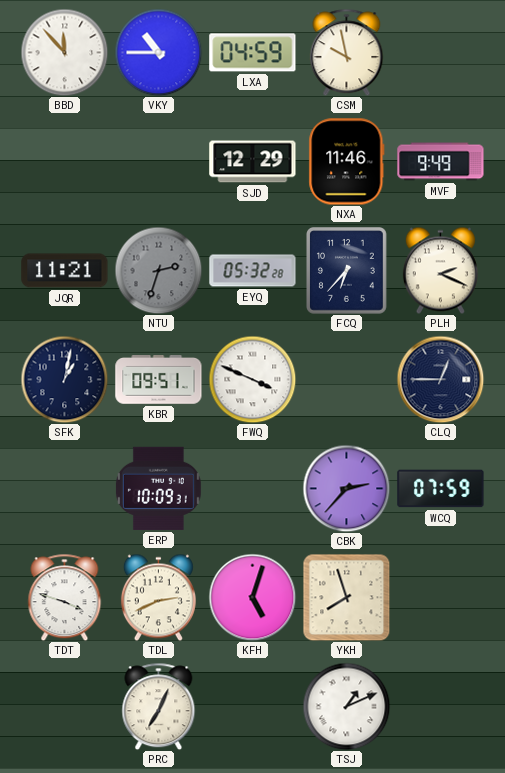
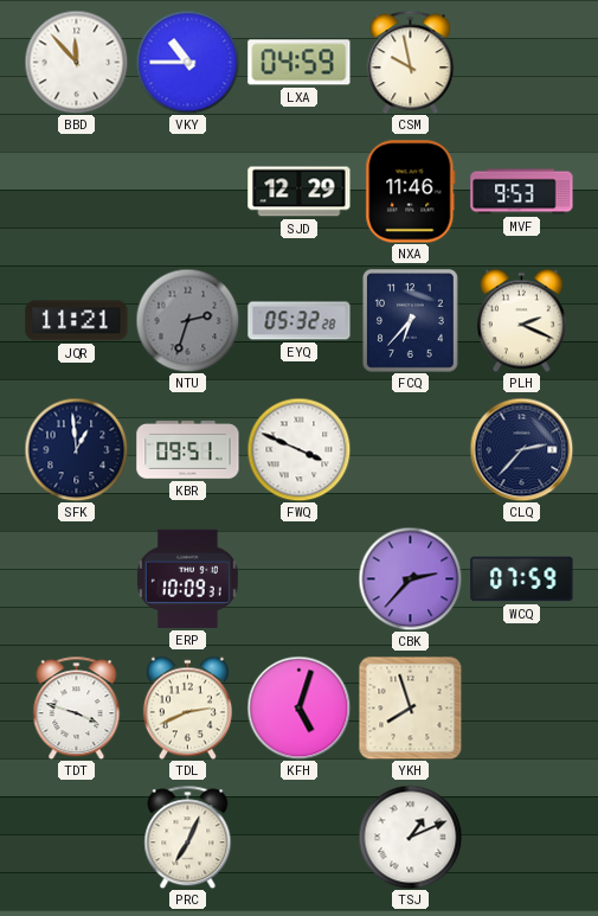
MVF: 9:49 -> 9:53
SFK: 1:02 -> 12:59
CLQ: 12:45 -> 2:37
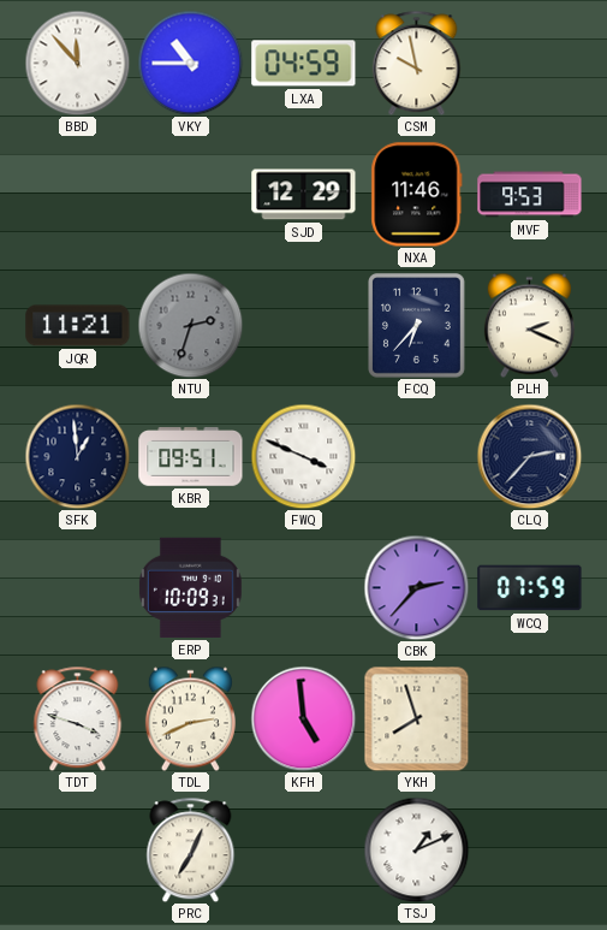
EYQ: 05:32 -> none
KFH: 5:03 -> 4:59
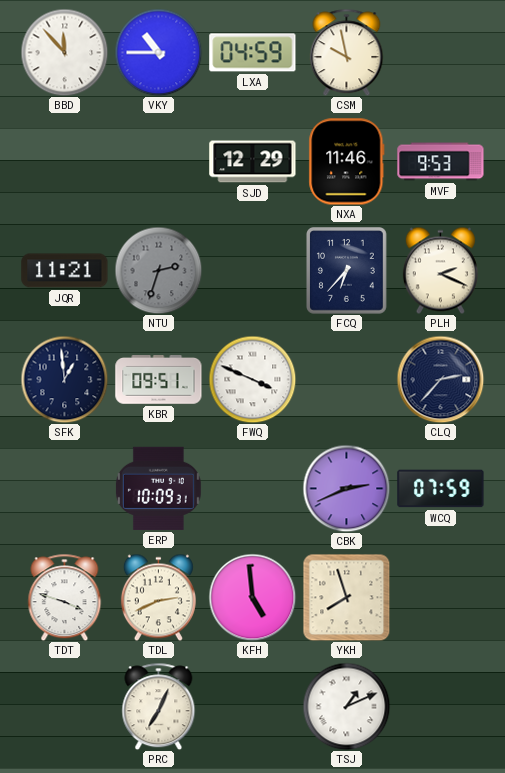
CBK: 2:37 -> 2:41
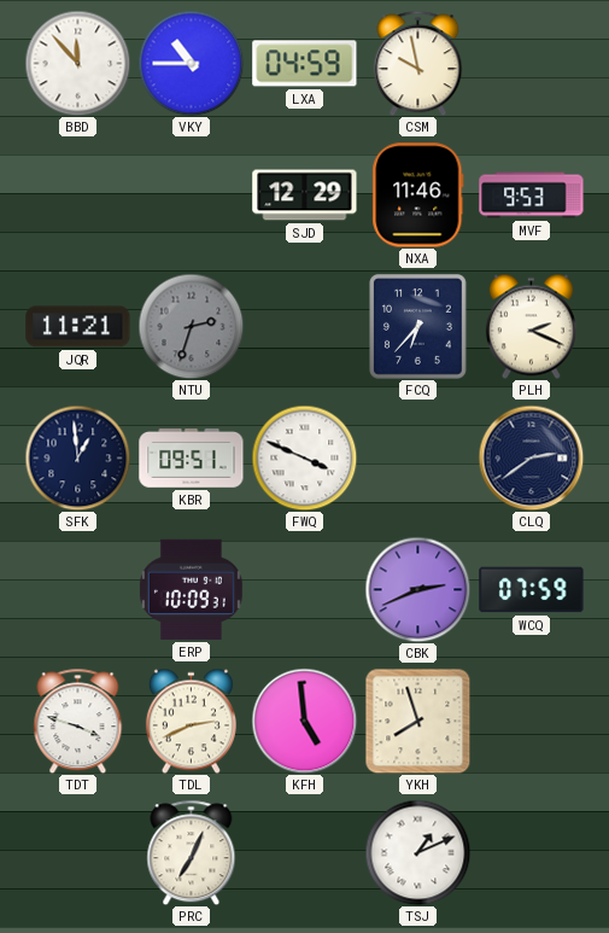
CLQ: 2:37 -> 2:39
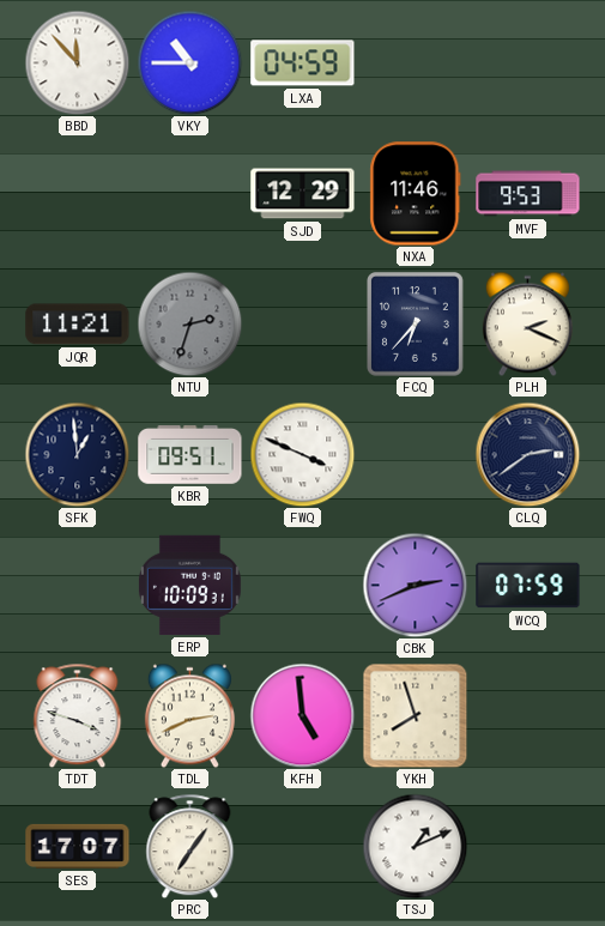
CSM: 9:58 -> none
SES: none -> 17:07
PRC: 7:04 -> 7:06
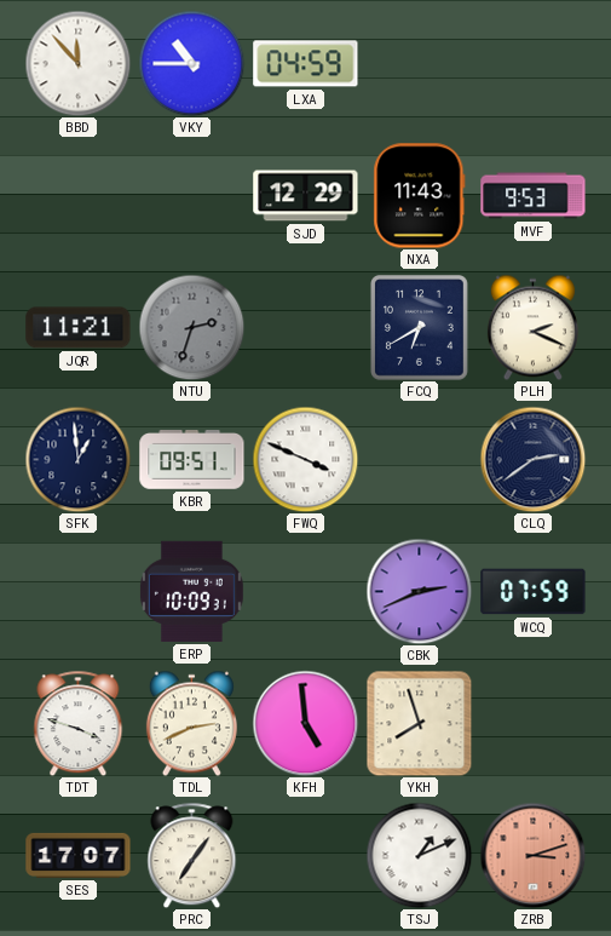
NXA: 11:46 -> 11:43
FCQ: 6:37 -> 6:40
ZRB: none -> 3:12
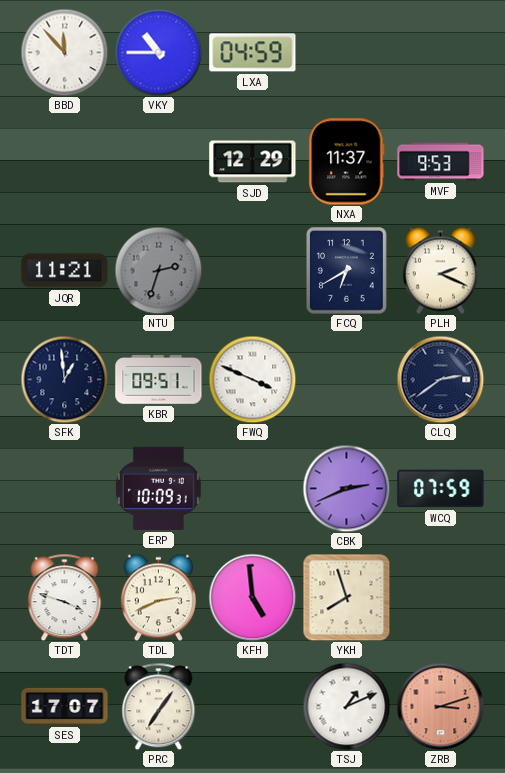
NXA: 11:43 -> 11:37
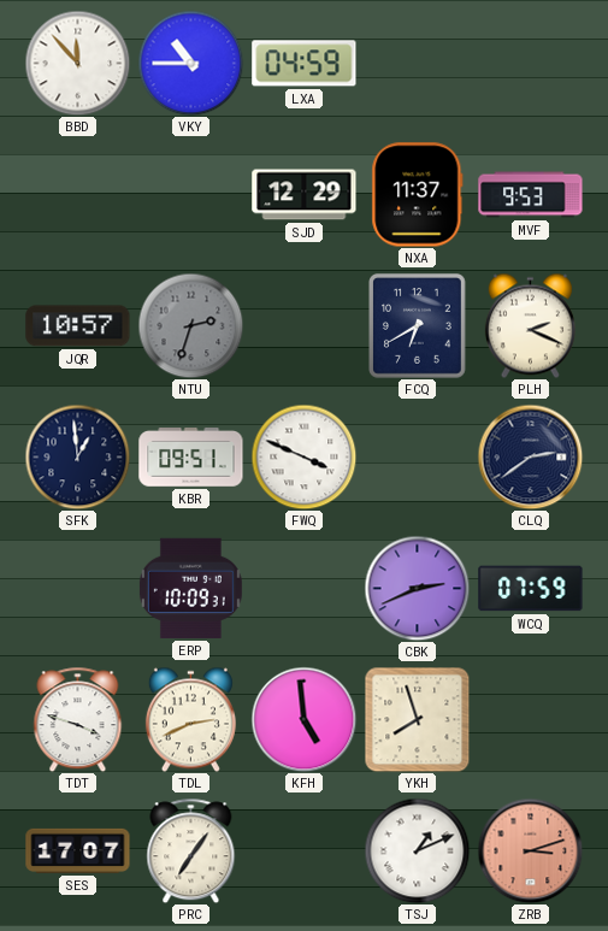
JQR: 11:21 -> 10:57
